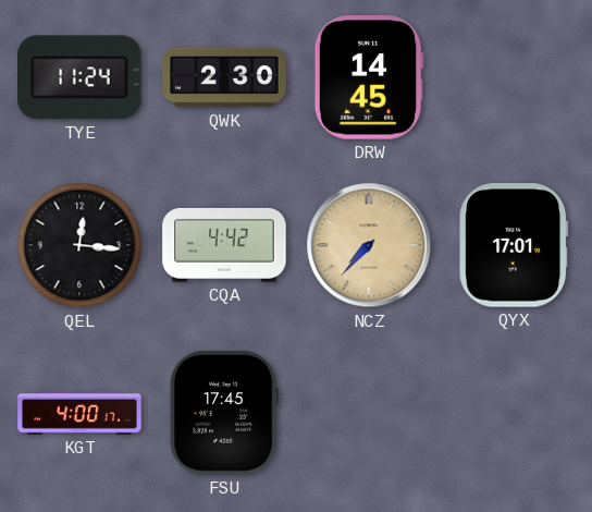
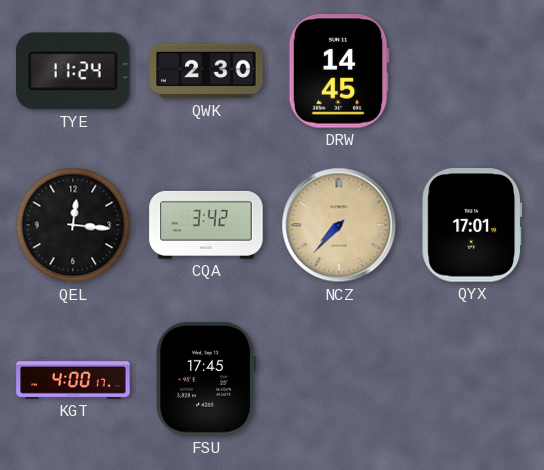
CQA: 4:42 -> 3:42
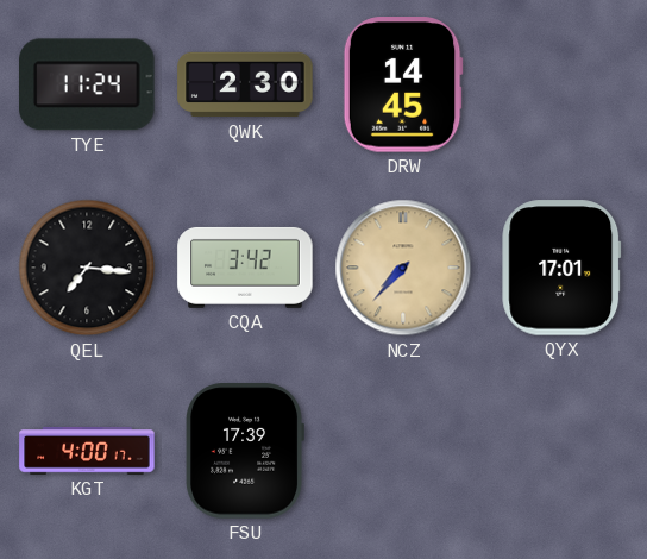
QEL: 12:16 -> 7:16
FSU: 17:45 -> 17:39
